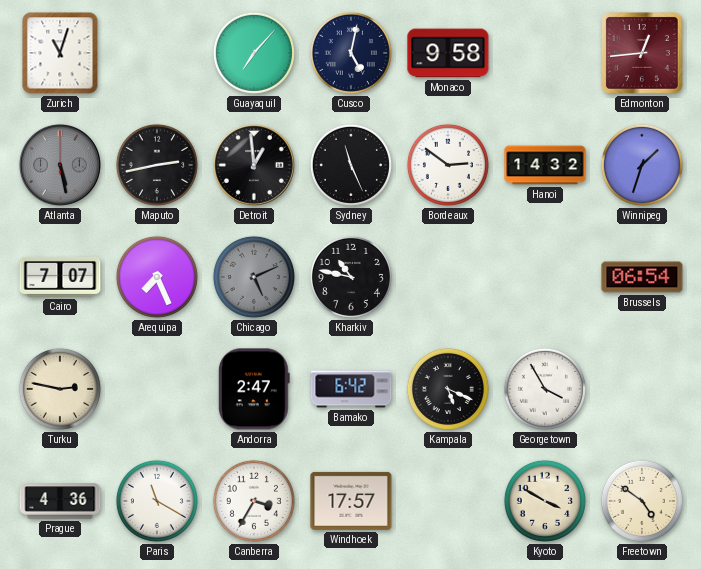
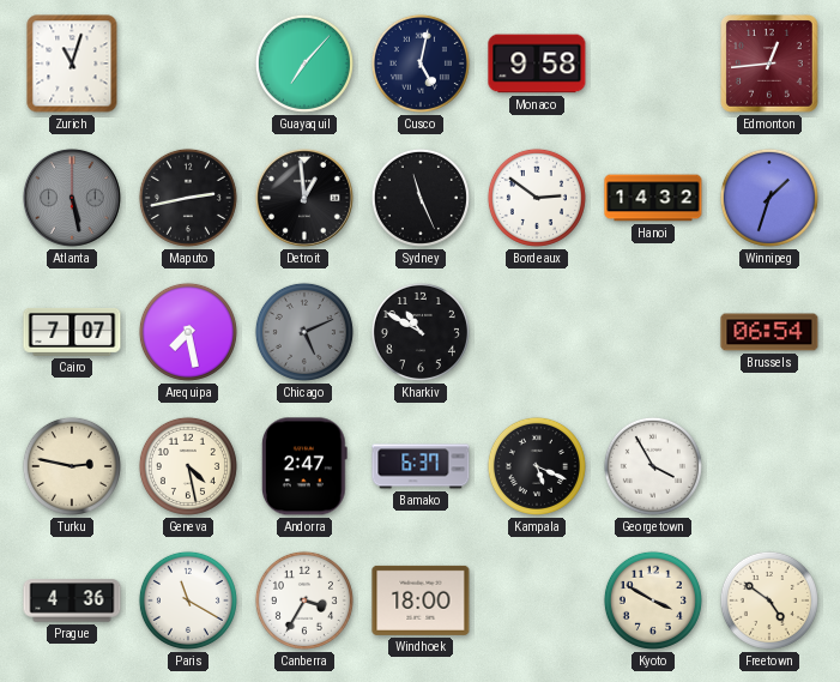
Arequipa: 7:26 -> 7:28
Kharkiv: 10:47 -> 10:50
Geneva: none -> 4:28
Bamako: 6:42 -> 6:37
Windhoek: 17:57 -> 18:00
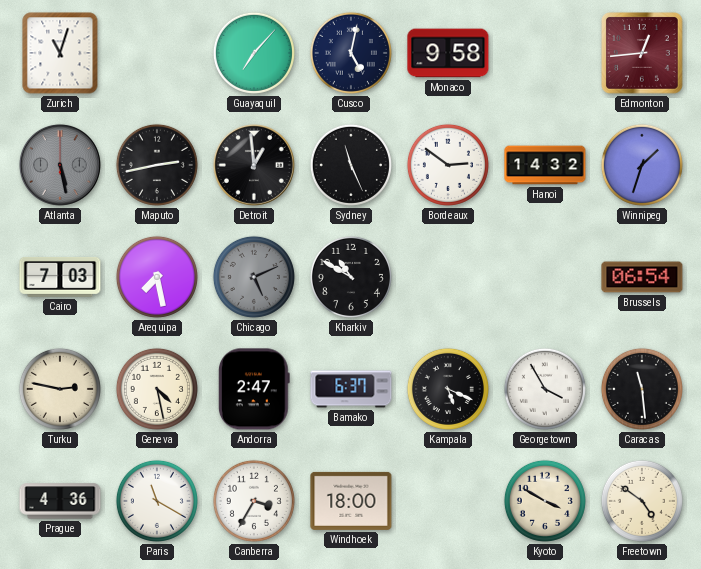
Cairo: 7:07 -> 7:03
Caracas: none -> 11:29
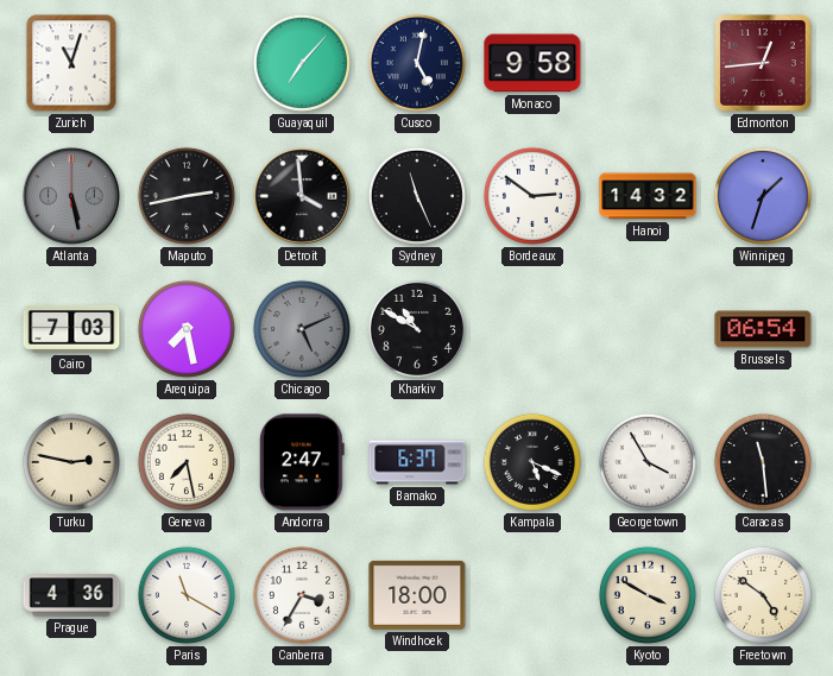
Detroit: 12:59 -> 3:59
Geneva: 4:28 -> 7:28
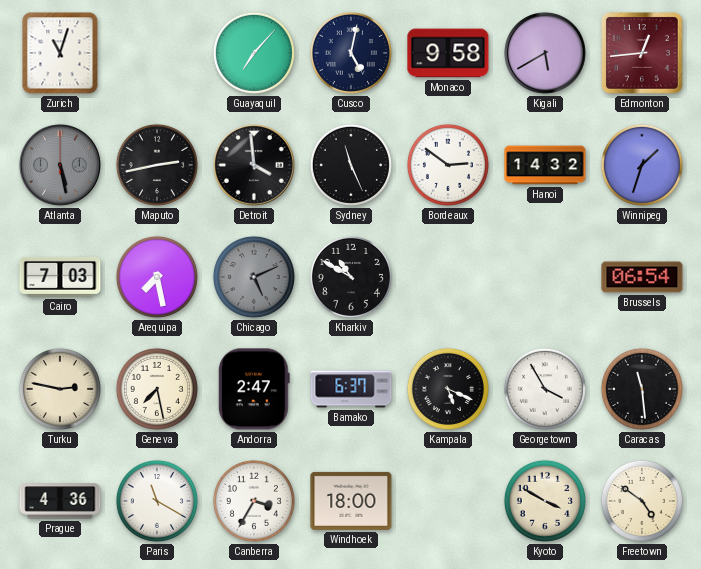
Kigali: none -> 5:40
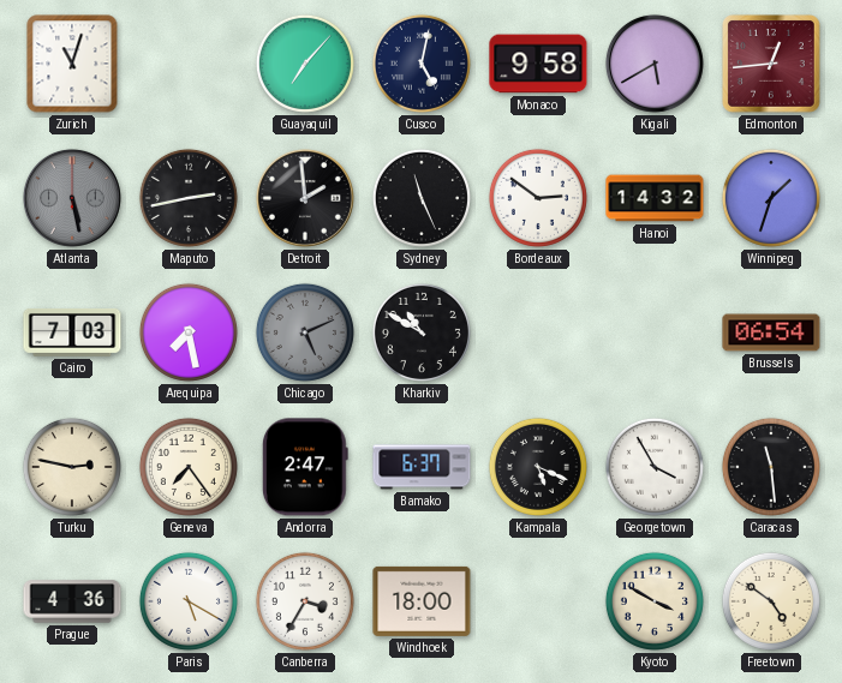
Detroit: 3:59 -> 1:59
Geneva: 7:28 -> 7:24
Paris: 11:20 -> 5:20
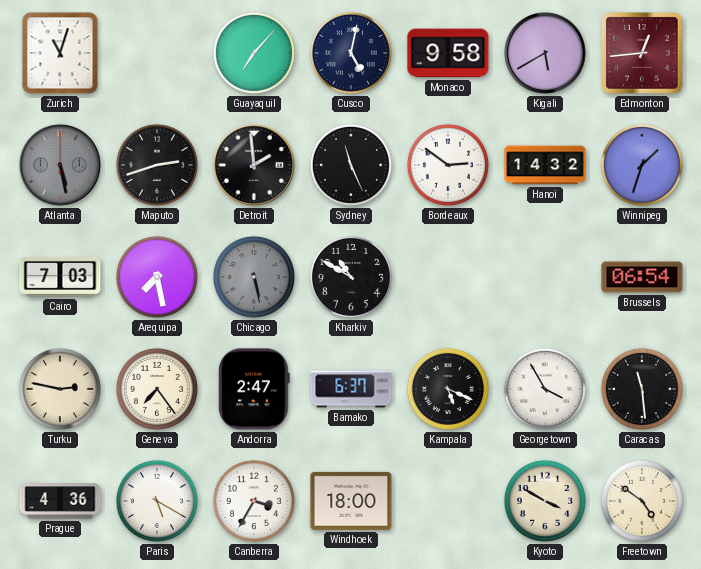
Maputo: 2:43 -> 2:42
Chicago: 5:11 -> 5:28
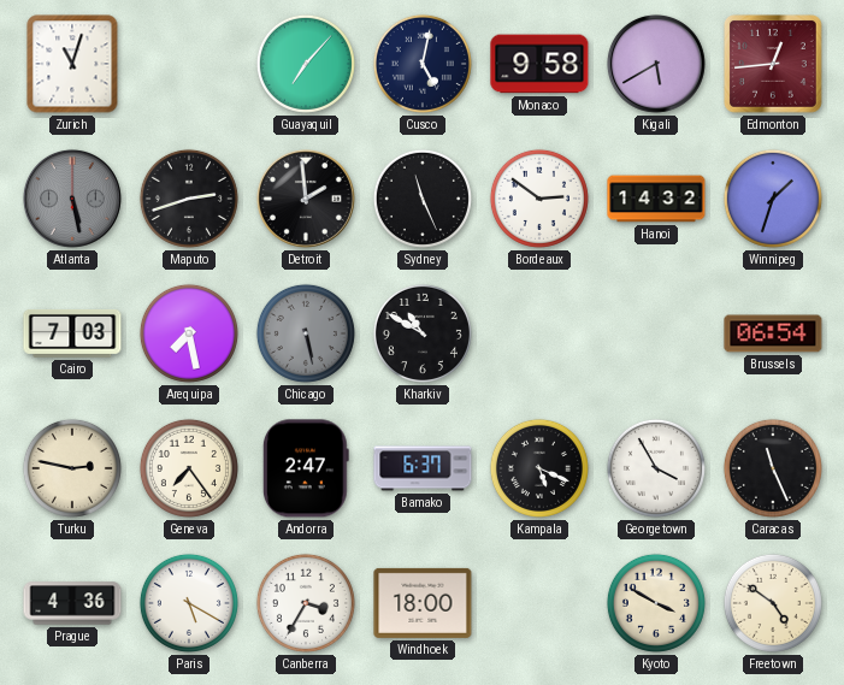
Caracas: 11:29 -> 11:26
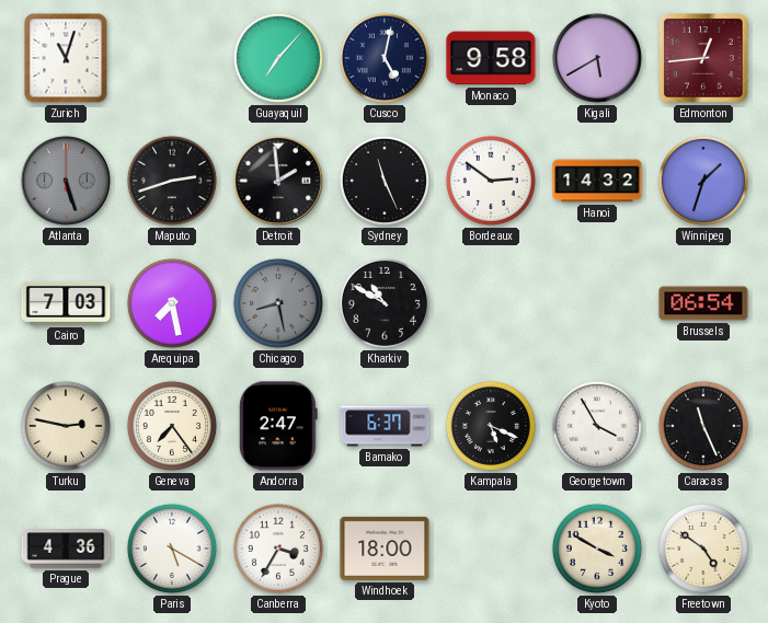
Atlanta: 5:28 -> 5:27
Chicago: 5:28 -> 8:28
